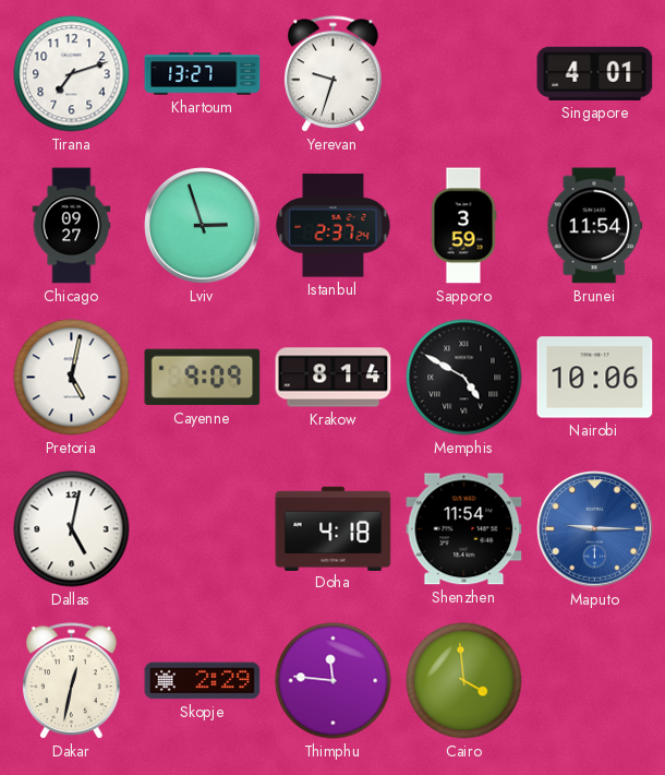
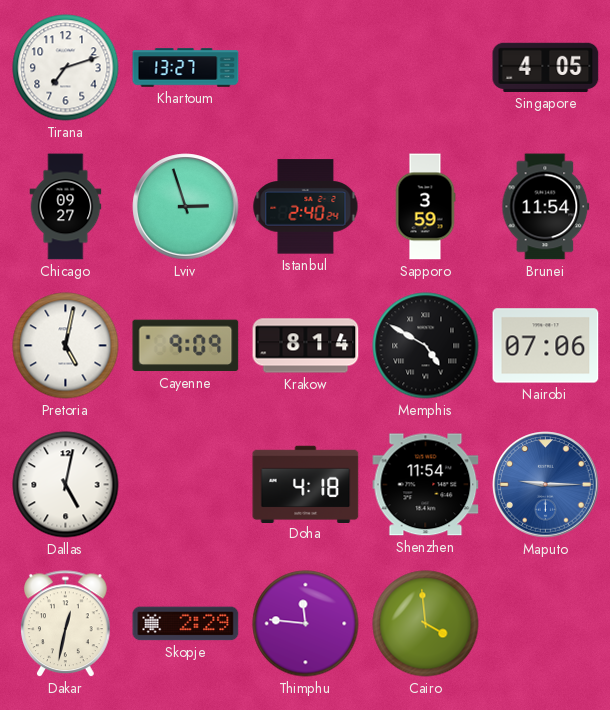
Yerevan: 9:33 -> none
Singapore: 4:01 -> 4:05
Istanbul: 2:37 -> 2:40
Nairobi: 10:06 -> 07:06
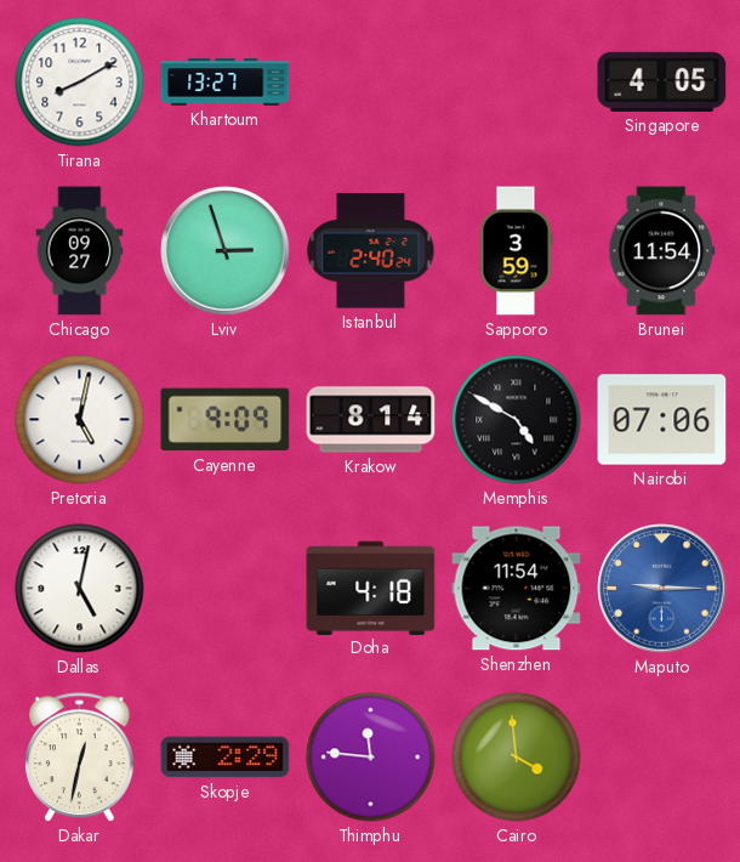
Tirana: 7:12 -> 8:10
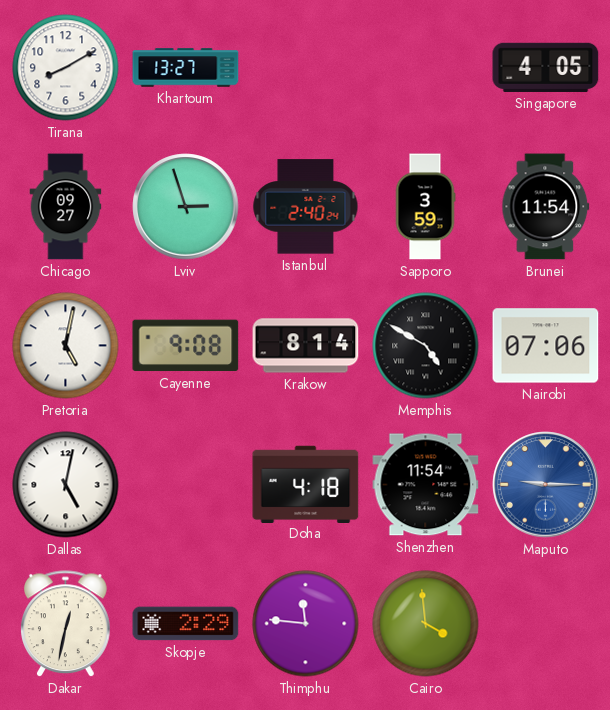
Cayenne: 9:09 -> 9:08
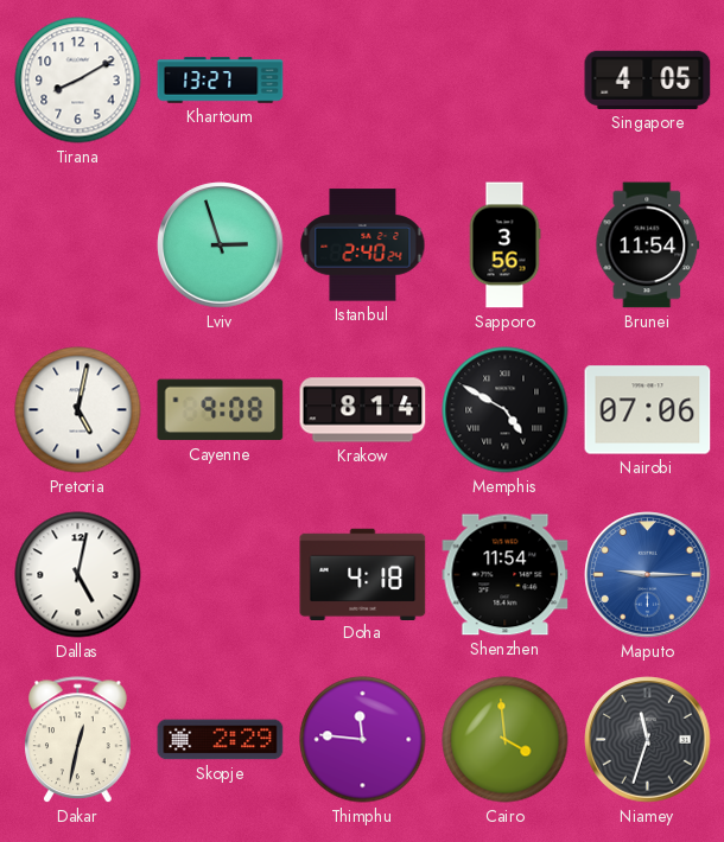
Chicago: 09:27 -> none
Sapporo: 3:59 -> 3:56
Niamey: none -> 11:33
